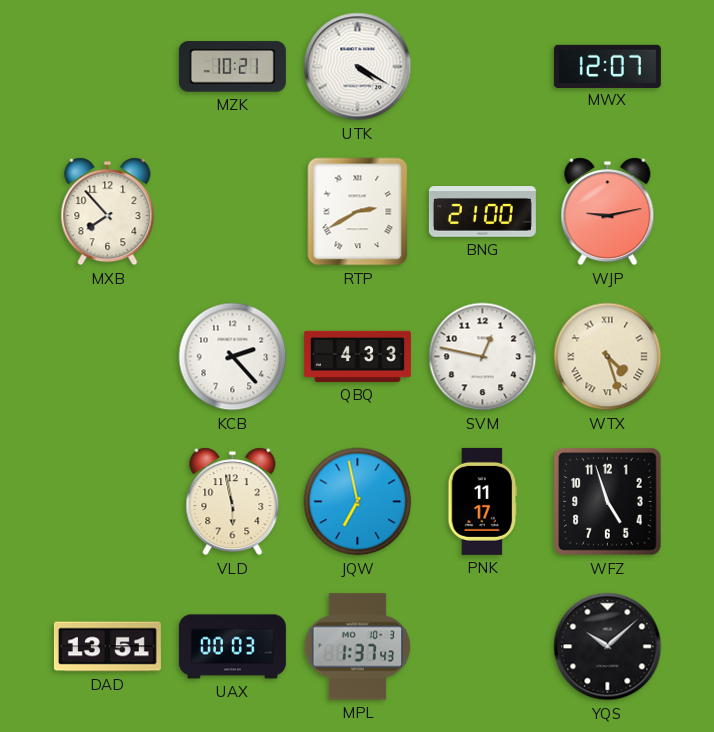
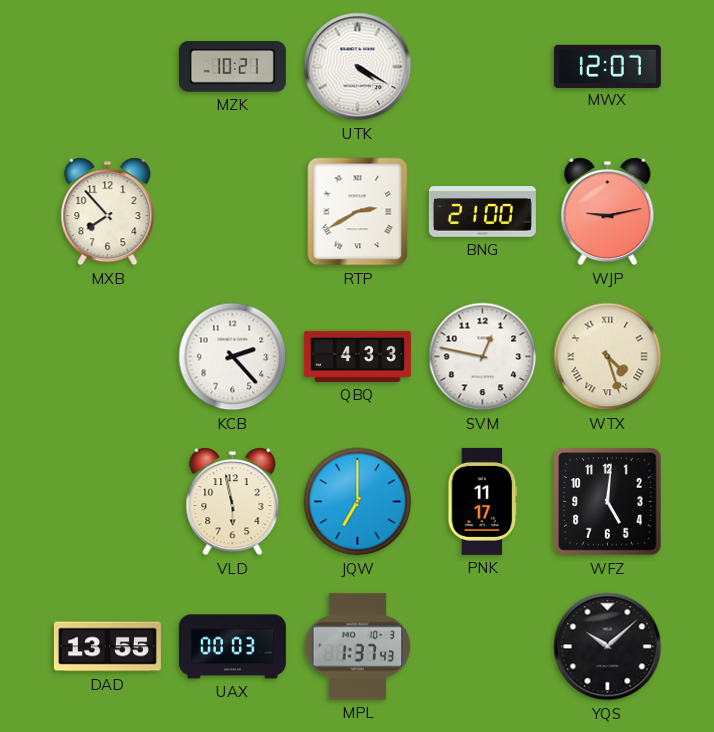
JQW: 6:58 -> 7:00
WFZ: 4:57 -> 5:01
DAD: 13:51 -> 13:55
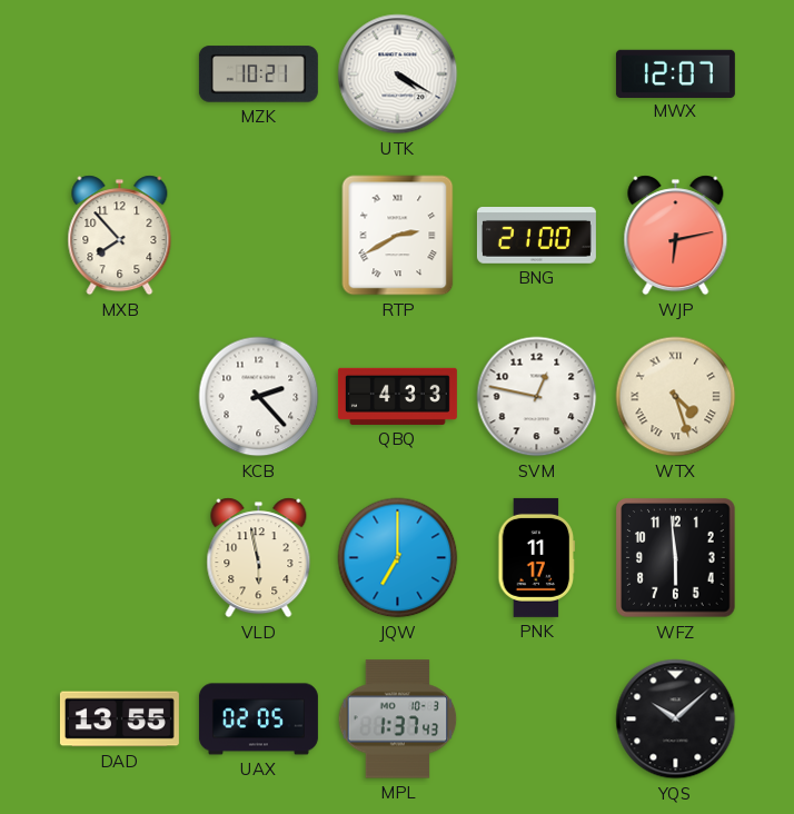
WJP: 9:13 -> 6:13
WFZ: 5:01 -> 5:59
UAX: 00:03 -> 02:05
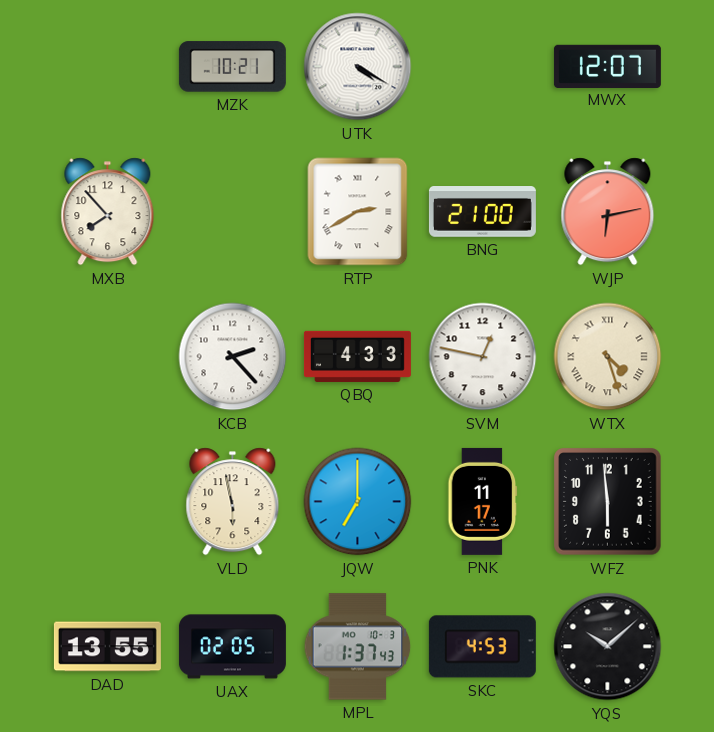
SKC: none -> 4:53
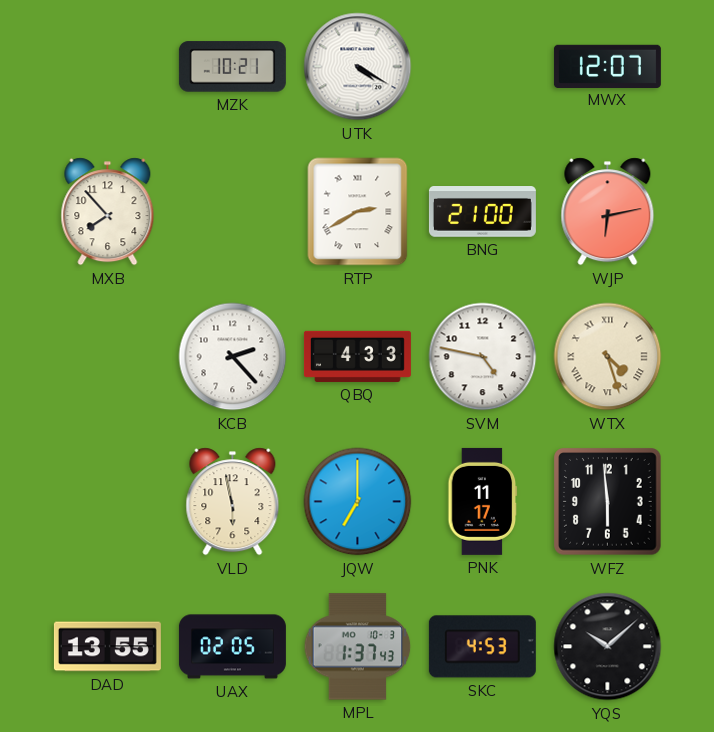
SVM: 12:47 -> 4:47
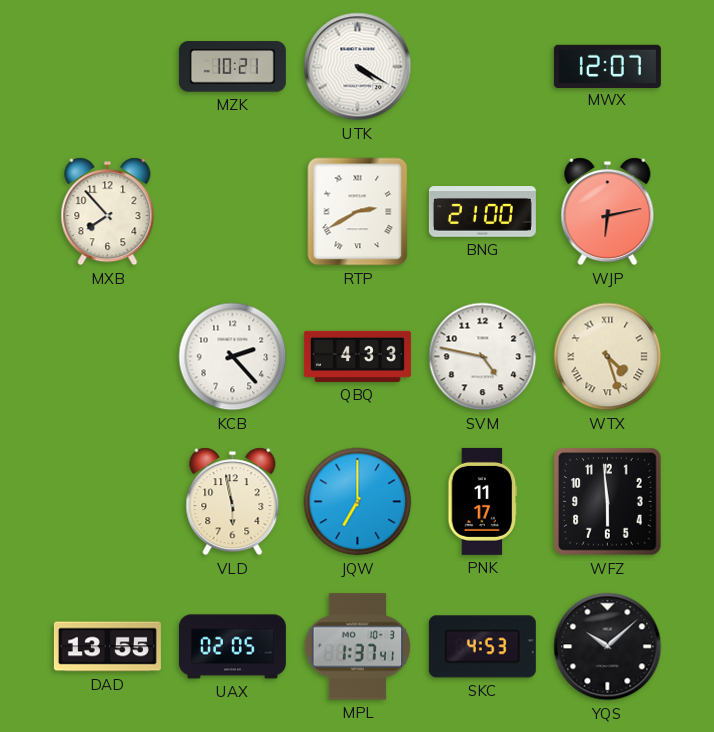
MPL: 1:37:43 -> 1:37:41
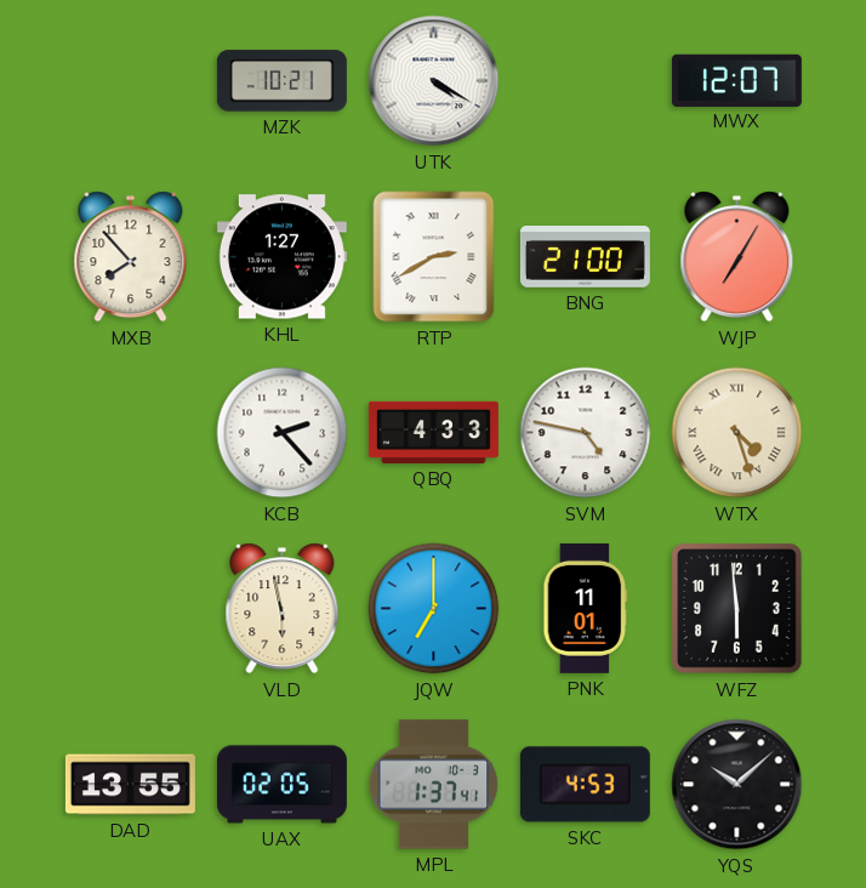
KHL: none -> 1:27
WJP: 6:13 -> 7:05
PNK: 11:17 -> 11:01
